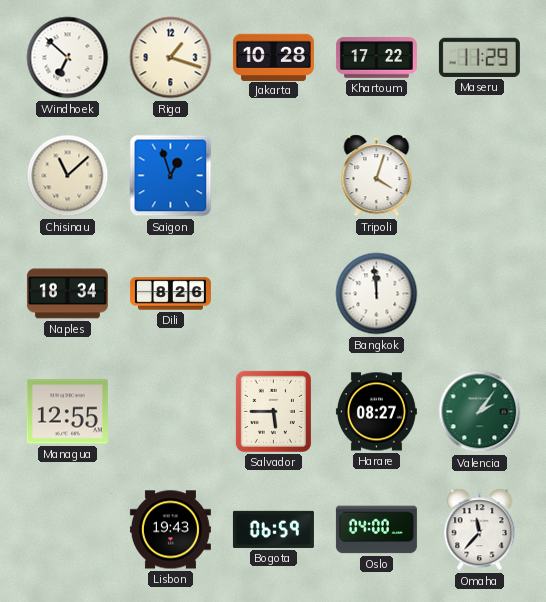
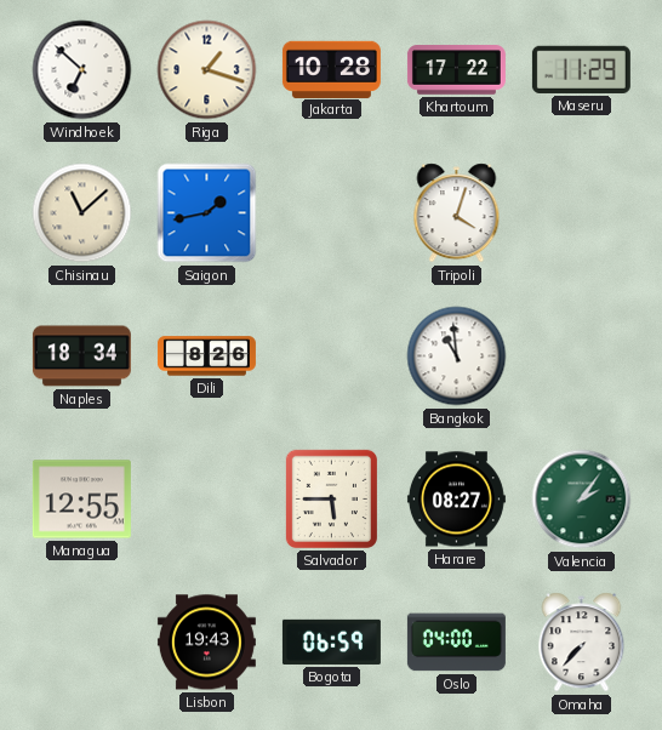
Saigon: 12:57 -> 1:43
Bangkok: 11:59 -> 10:59
Omaha: 11:37 -> 7:37
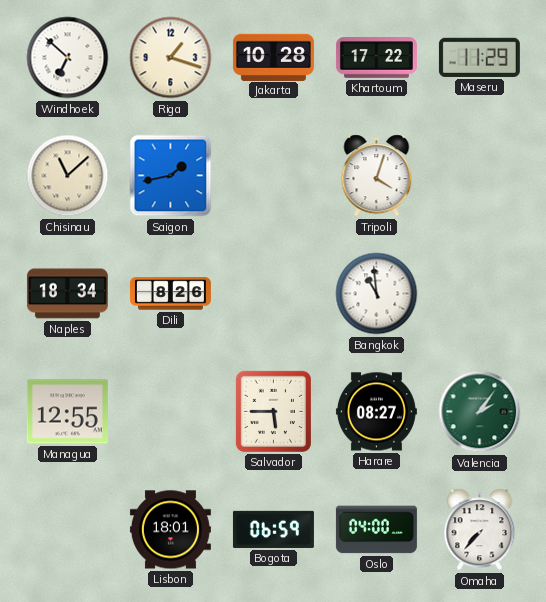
Lisbon: 19:43 -> 18:01
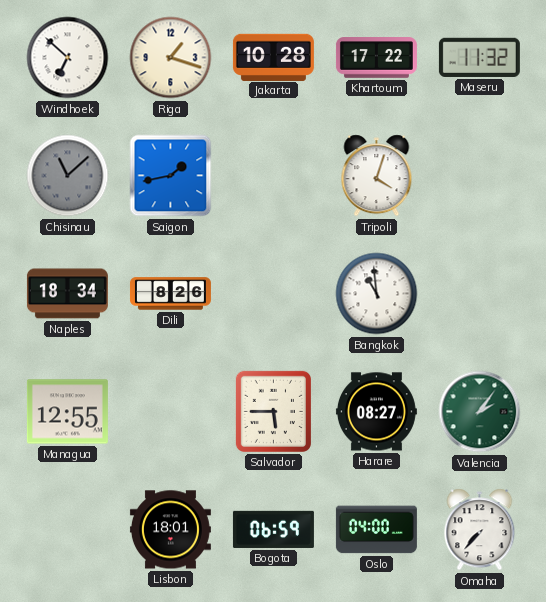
Maseru: 11:29 -> 11:32
Chisinau dial: cream -> grey
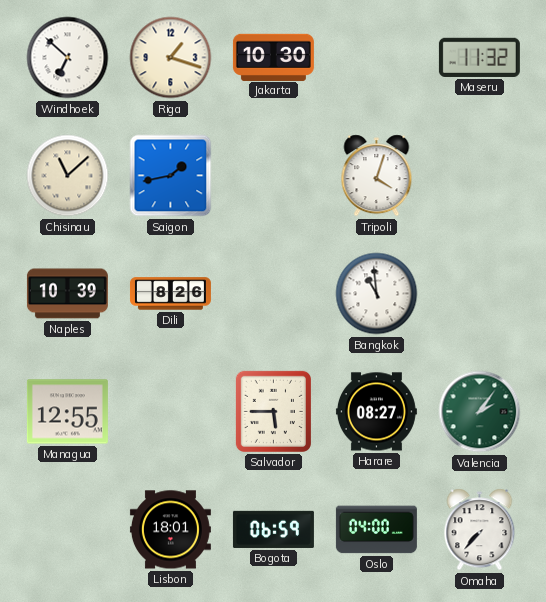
Jakarta: 10:28 -> 10:30
Khartoum: 17:22 -> none
Chisinau dial: grey -> cream
Naples: 18:34 -> 10:39
